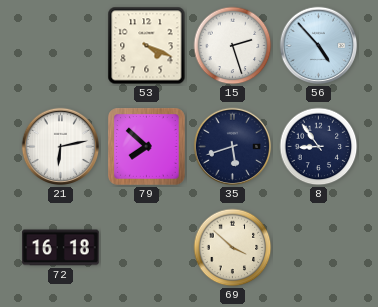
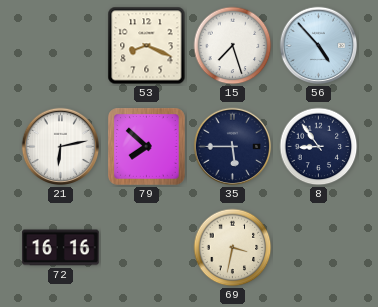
53: 4:19 -> 8:19
15: 2:27 -> 7:27
35: 5:42 -> 5:45
72: 16:18 -> 16:16
69: 3:52 -> 3:32
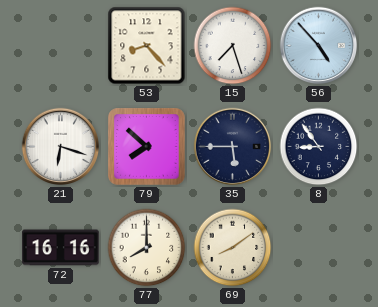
53: 8:19 -> 8:23
21: 6:13 -> 6:18
77: none -> 8:00
69: 3:32 -> 8:09
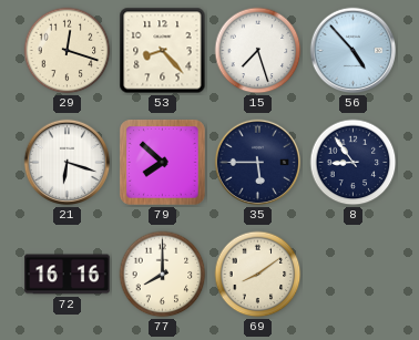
29: none -> 12:18
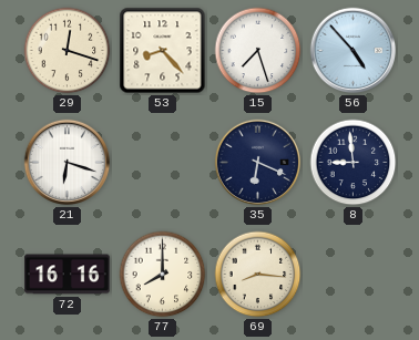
79: 7:52 -> none
35: 5:45 -> 6:19
8: 8:54 -> 8:59
69: 8:09 -> 8:16
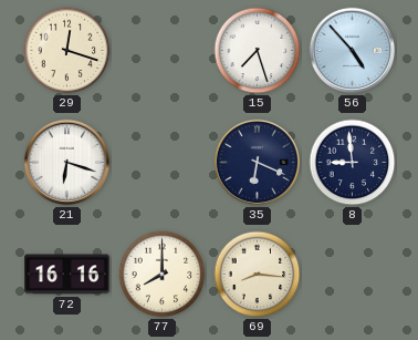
53: 8:23 -> none
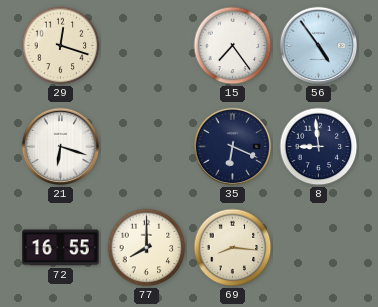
15: 7:27 -> 7:24
56: 4:53 -> 4:54
72: 16:16 -> 16:55
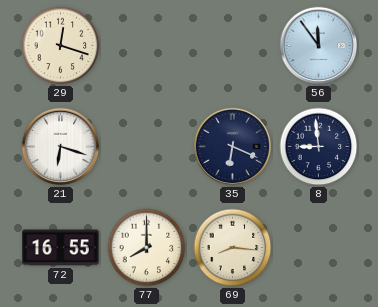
15: 7:24 -> none
56: 4:54 -> 11:54
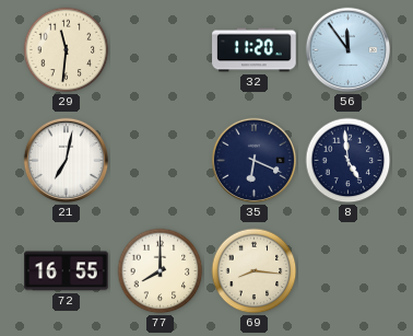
29: 12:18 -> 11:31
32: none -> 11:20
21: 6:18 -> 7:02
8: 8:59 -> 4:59
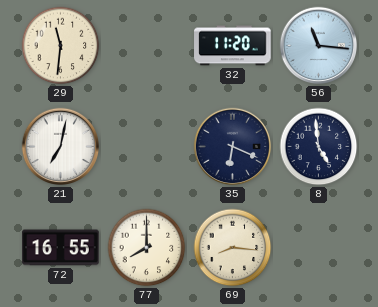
56: 11:54 -> 11:16
